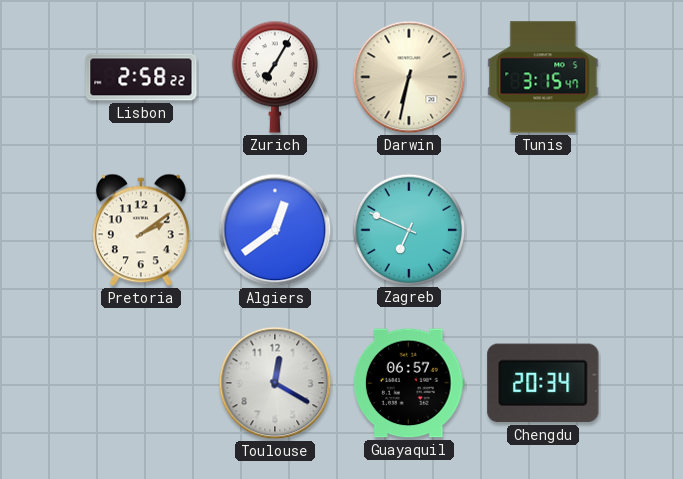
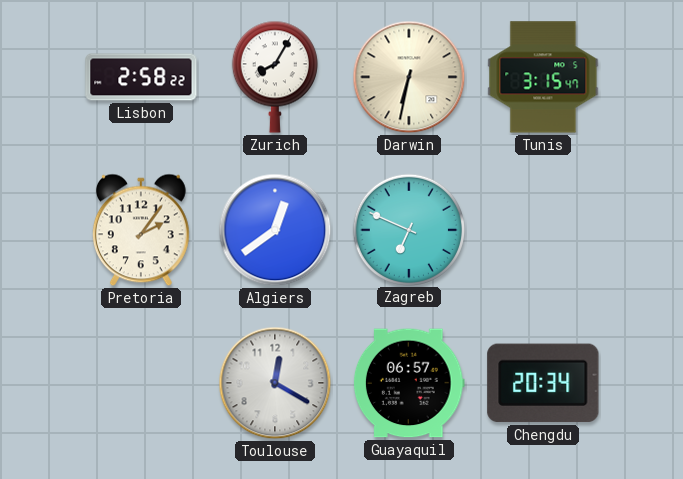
Zurich: 7:05 -> 8:05
Pretoria: 2:09 -> 2:06
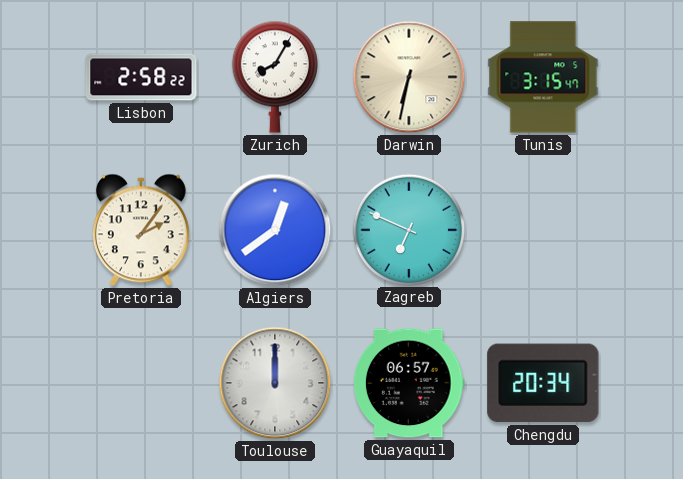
Toulouse: 12:20 -> 12:00
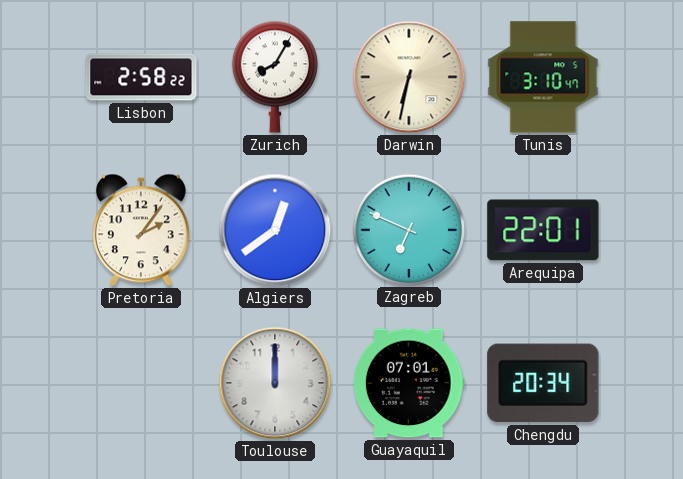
Tunis: 3:15 -> 3:10
Arequipa: none -> 22:01
Guayaquil: 06:57 -> 07:01
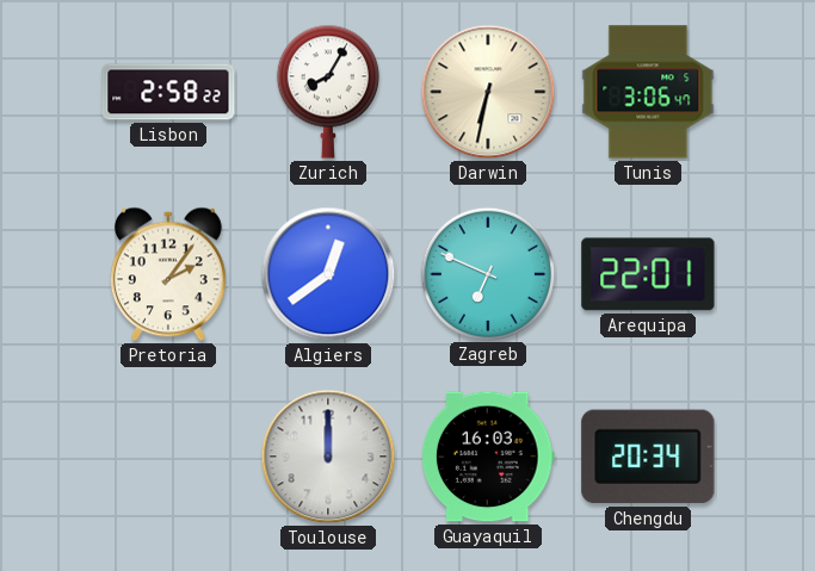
Tunis: 3:10 -> 3:06
Guayaquil: 07:01 -> 16:03
